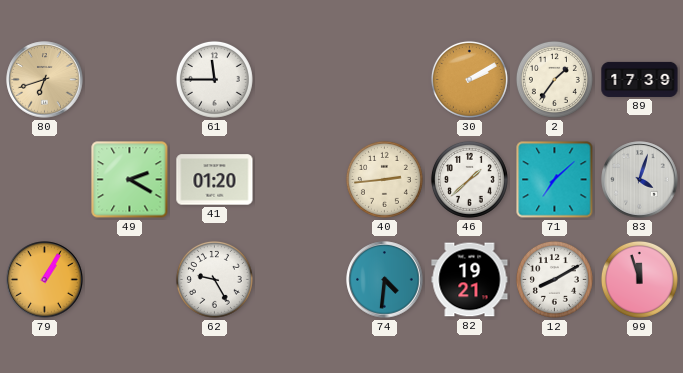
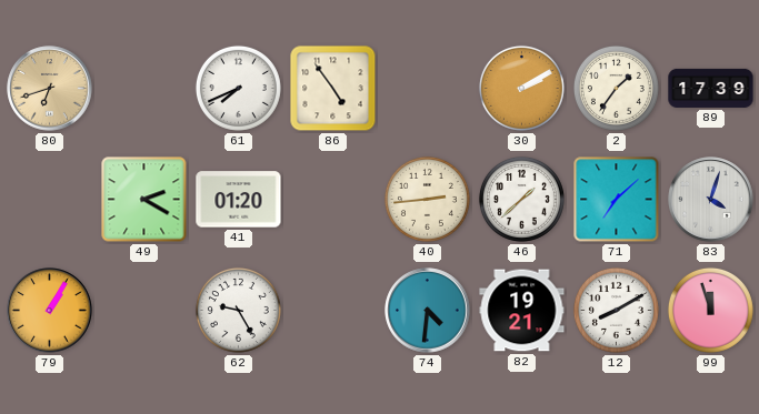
61: 11:45 -> 7:41
86: none -> 4:54
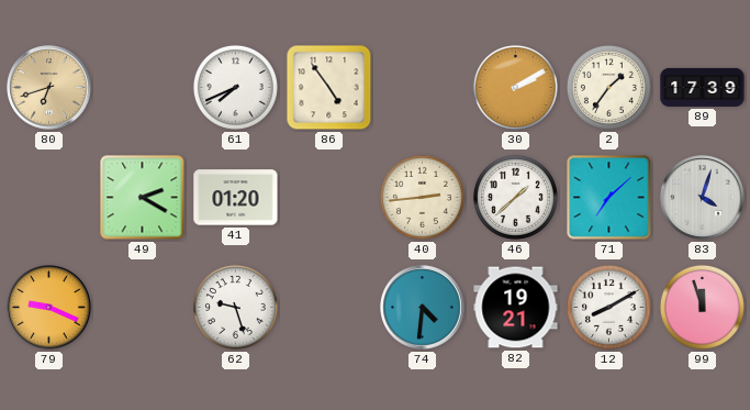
79: 1:05 -> 9:19
62: 9:25 -> 9:27
